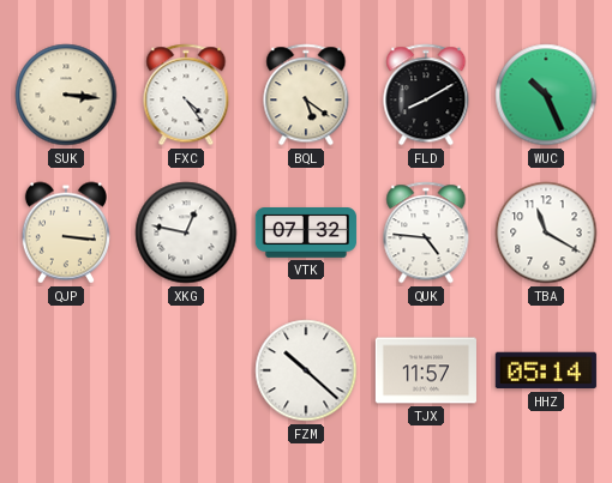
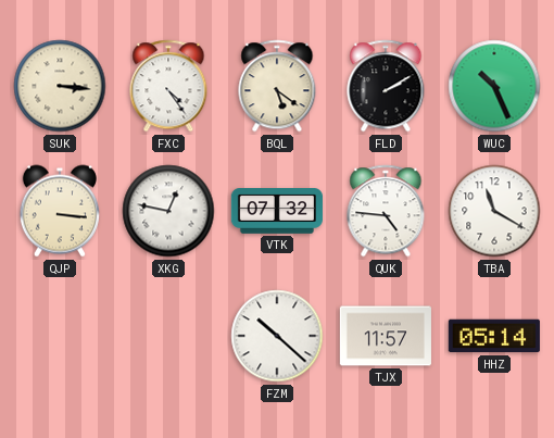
FLD: 8:10 -> 2:10
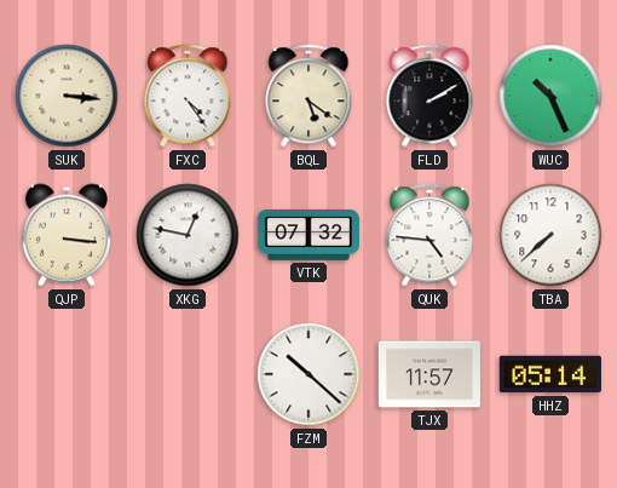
TBA: 11:20 -> 7:38
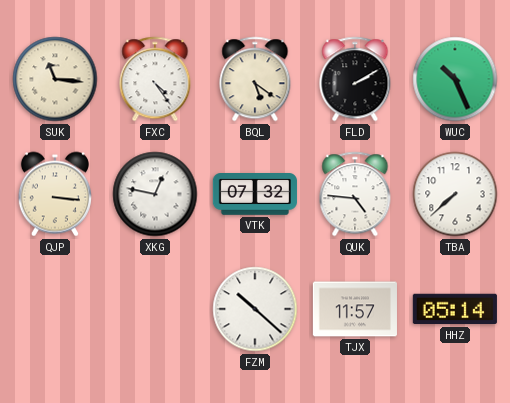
SUK: 3:16 -> 11:16
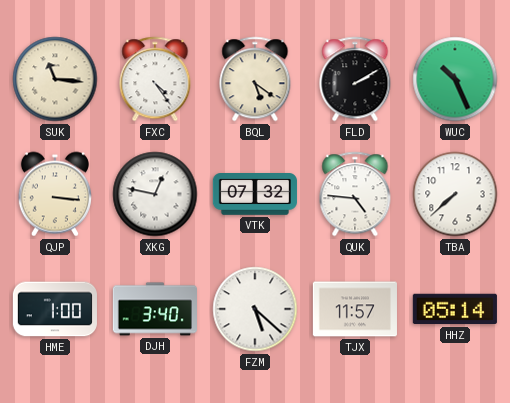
HME: none -> 1:00
DJH: none -> 3:40
FZM: 10:22 -> 5:22
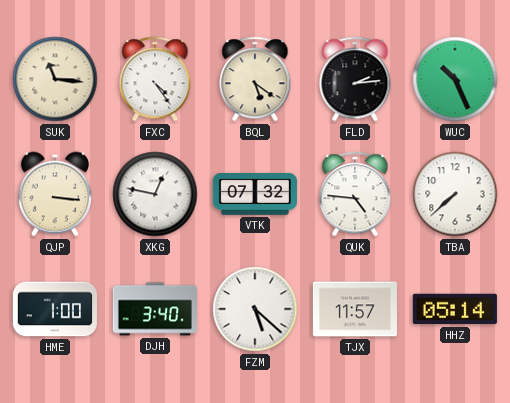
FLD: 2:10 -> 2:14
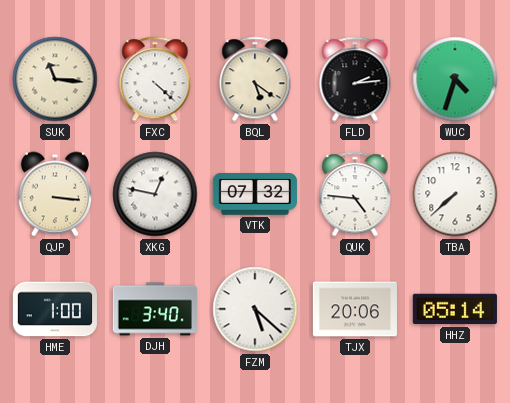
FXC: 4:24 -> 4:22
WUC: 10:26 -> 4:33
TJX: 11:57 -> 20:06
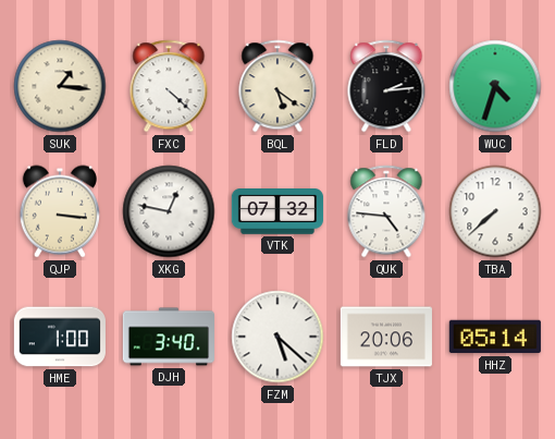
SUK: 11:16 -> 1:16
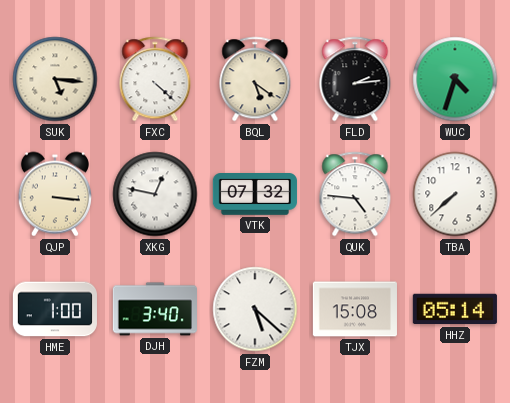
SUK: 1:16 -> 5:16
TJX: 20:06 -> 15:08
